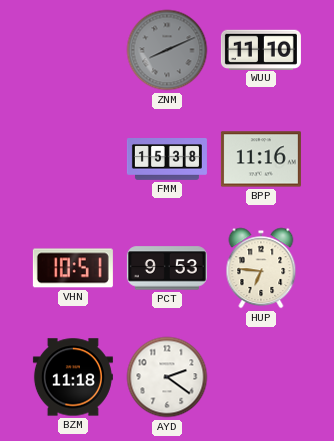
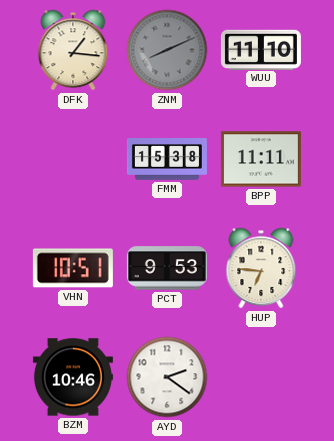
DFK: none -> 1:16
BPP: 11:16 -> 11:11
BZM: 11:18 -> 10:46
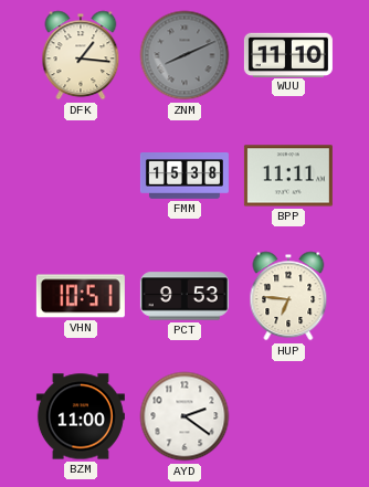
BZM: 10:46 -> 11:00
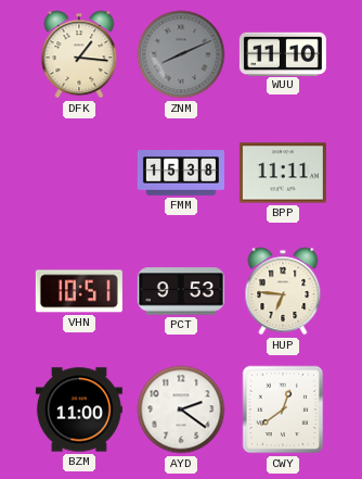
CWY: none -> 12:39
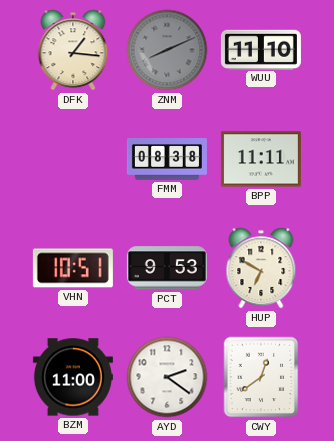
FMM: 15:38 -> 08:38
HUP: 6:46 -> 6:50
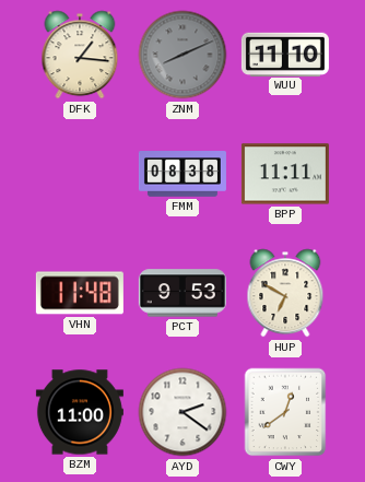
VHN: 10:51 -> 11:48
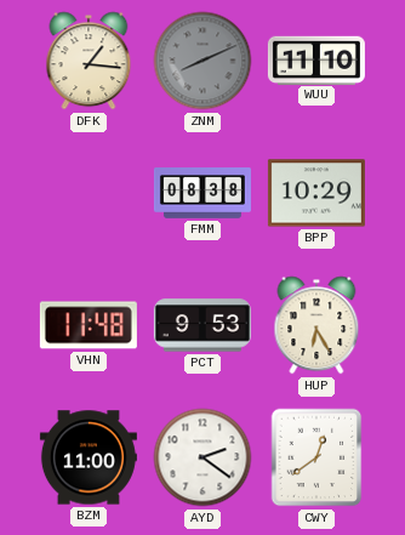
BPP: 11:11 -> 10:29
HUP: 6:50 -> 6:25
